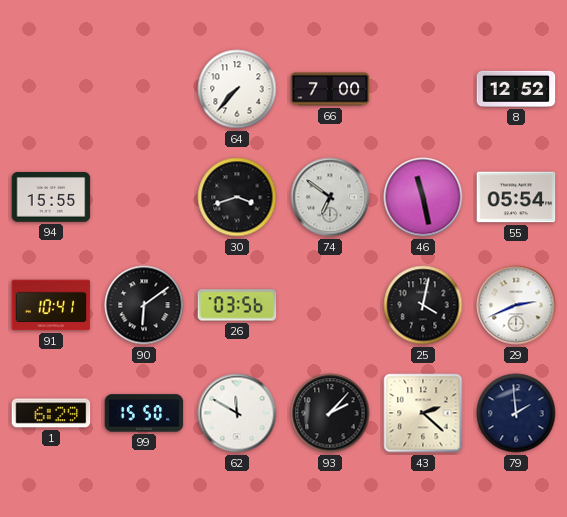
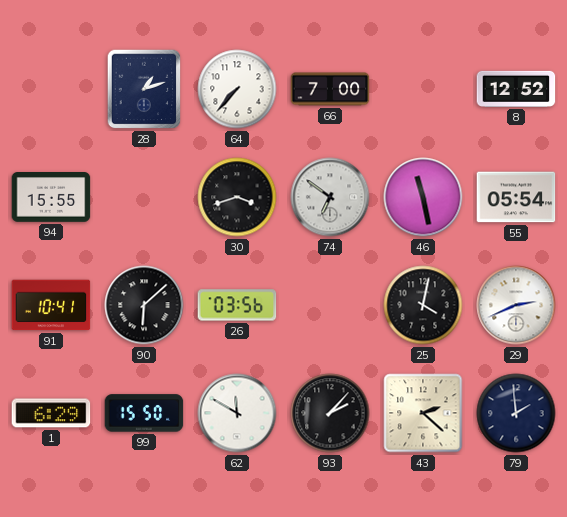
28: none -> 1:12
90: 6:09 -> 6:08
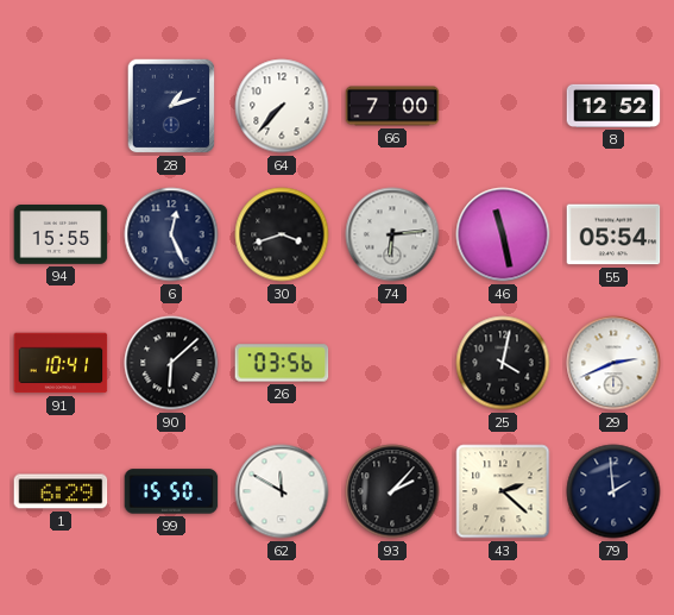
6: none -> 12:26
74: 6:51 -> 6:14
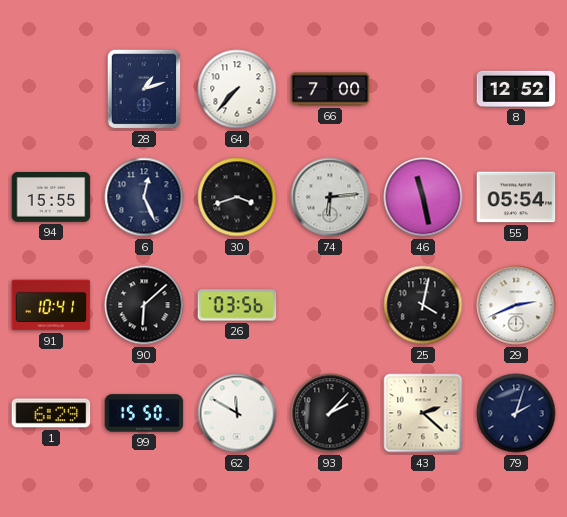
79: 1:59 -> 2:03
